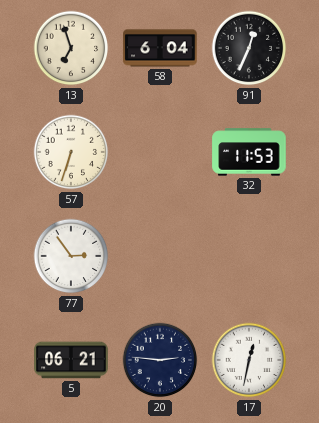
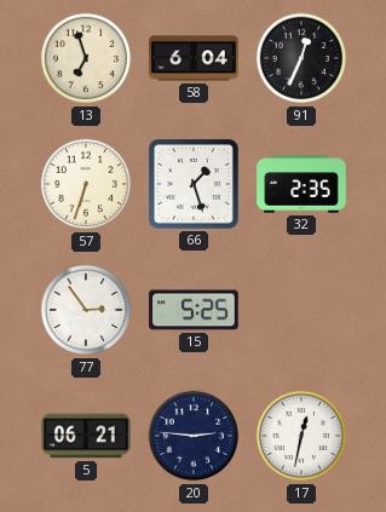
66: none -> 1:27
32: 11:53 -> 2:35
15: none -> 5:25
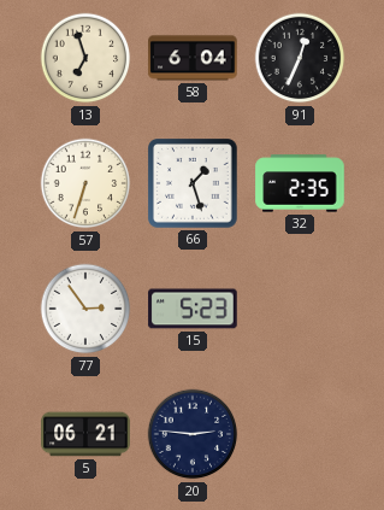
15: 5:25 -> 5:23
17: 12:32 -> none
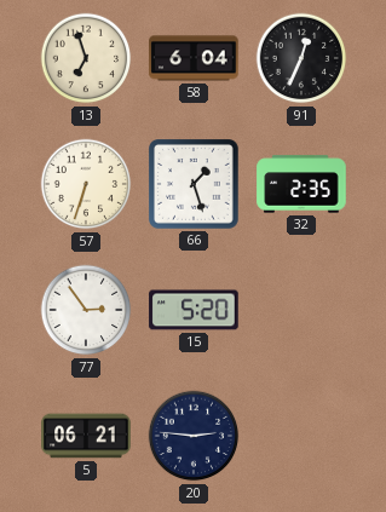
15: 5:23 -> 5:20
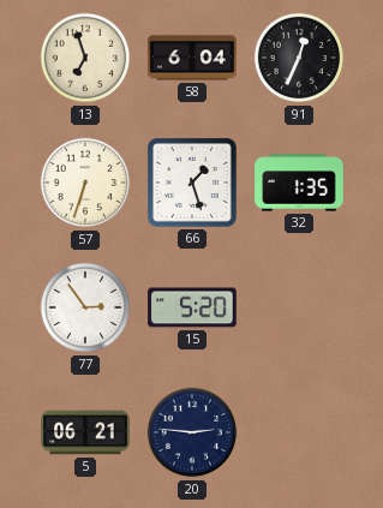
32: 2:35 -> 1:35
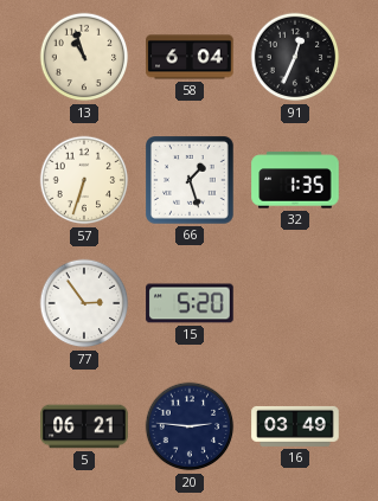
13: 6:57 -> 10:57
16: none -> 03:49
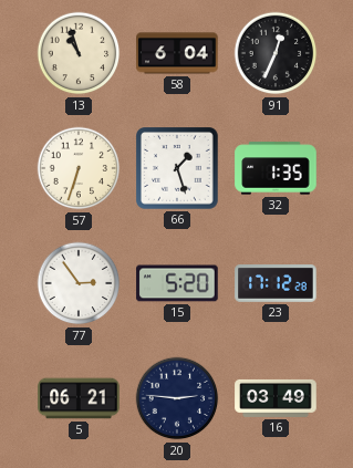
23: none -> 17:12
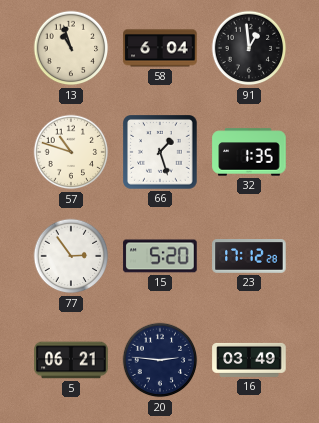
91: 12:34 -> 12:59
57: 6:33 -> 10:48
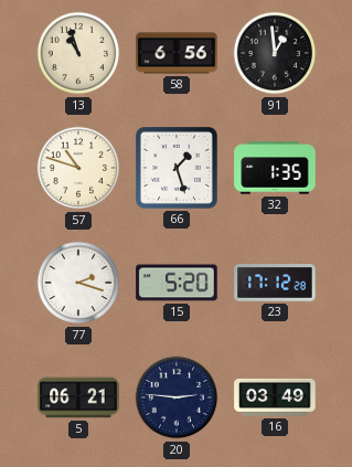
58: 6:04 -> 6:56
77: 2:54 -> 2:18
